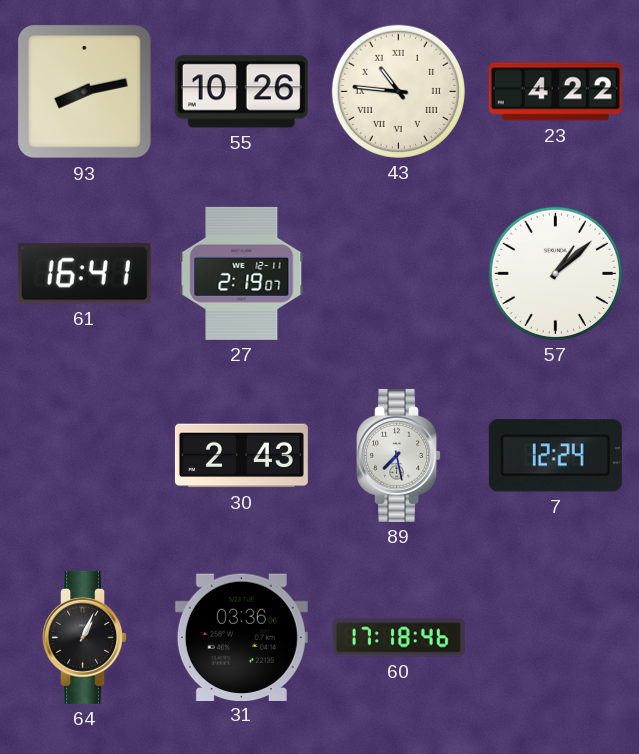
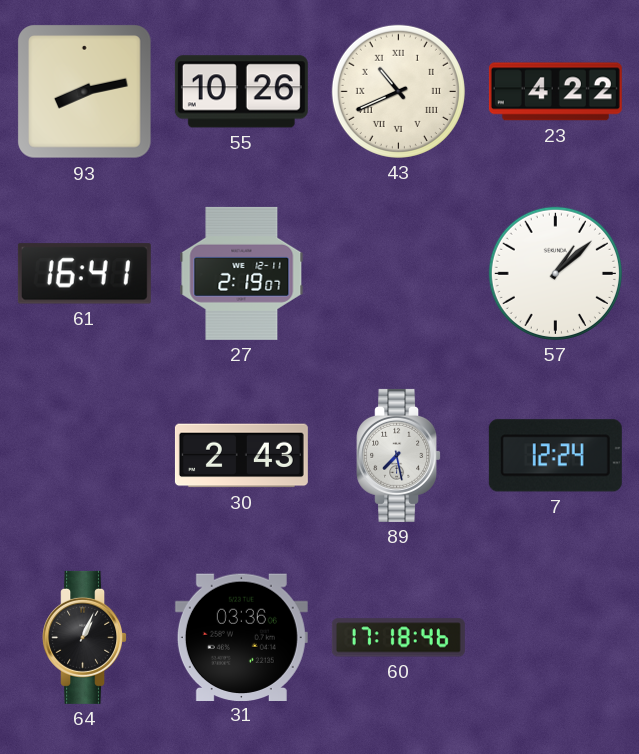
43: 10:46 -> 10:41
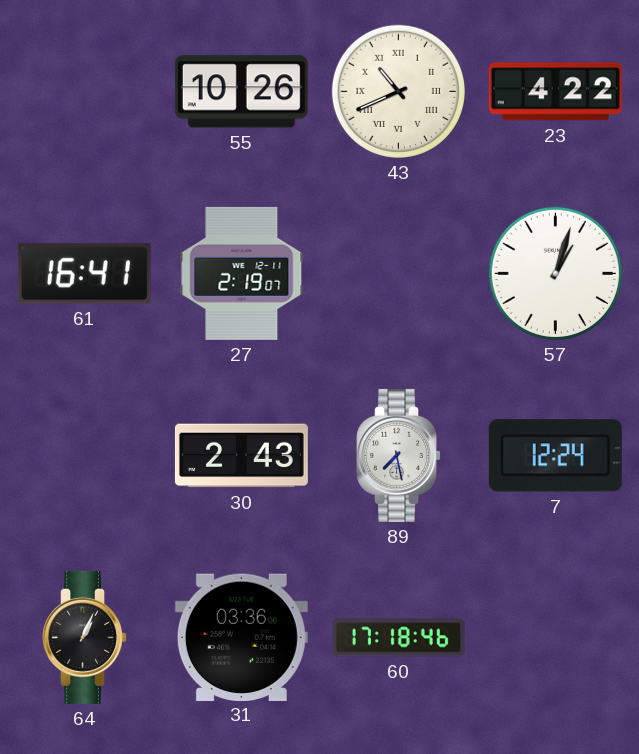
93: 8:13 -> none
57: 1:08 -> 1:03
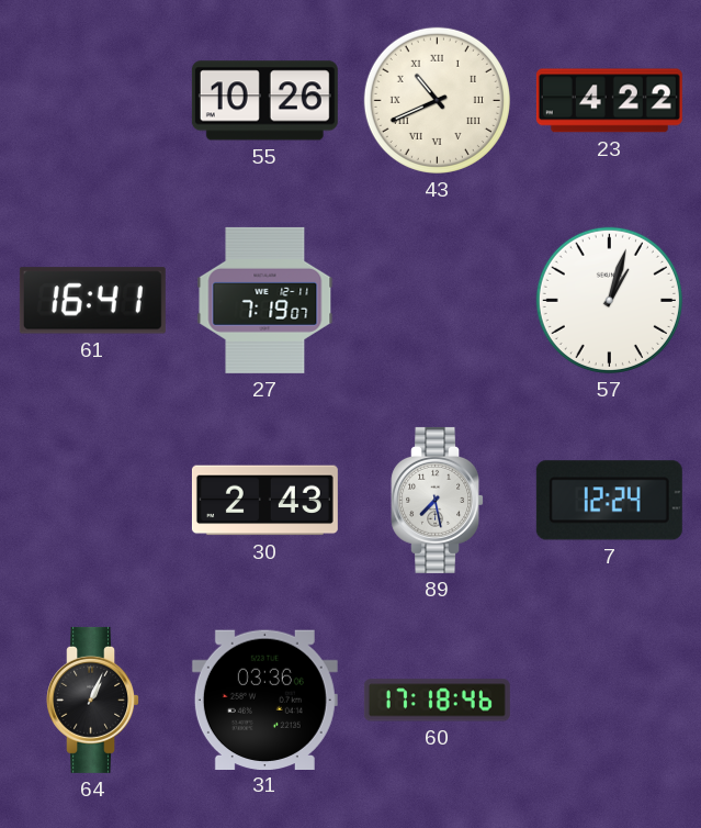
27: 2:19 -> 7:19
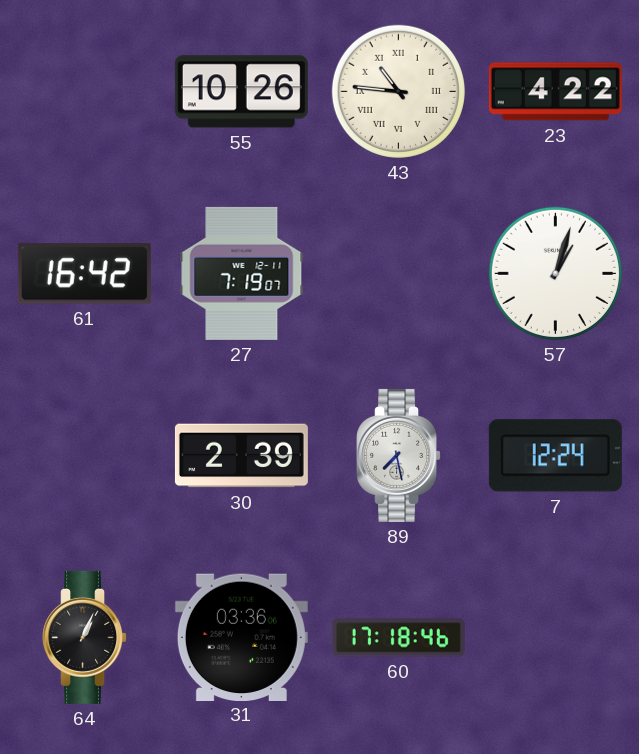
43: 10:41 -> 10:46
61: 16:41 -> 16:42
30: 2:43 -> 2:39
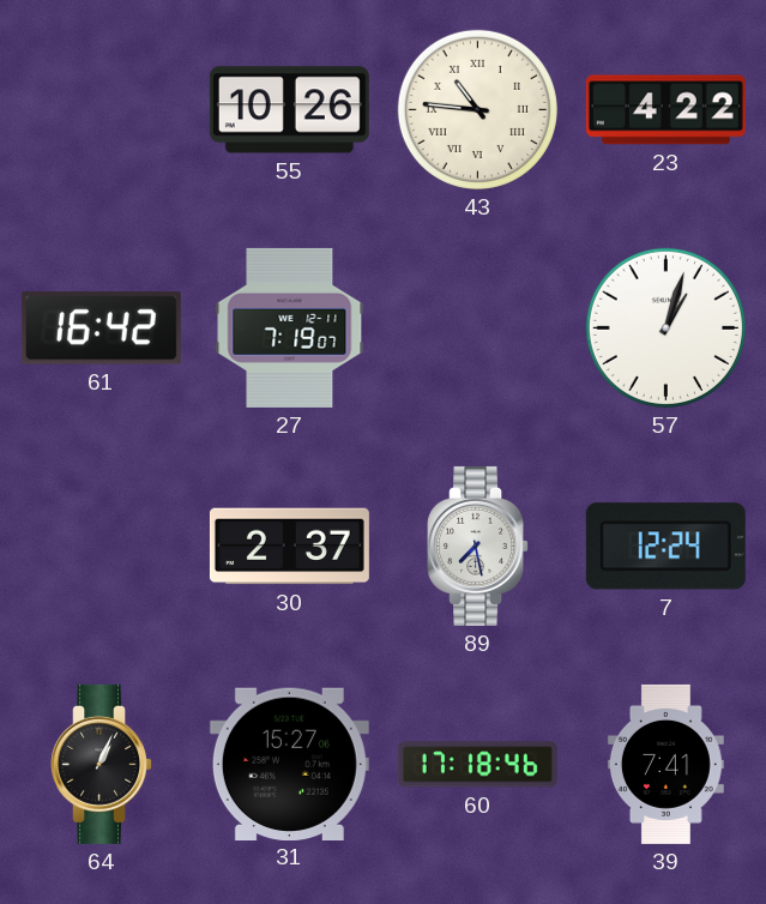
30: 2:39 -> 2:37
31: 03:36 -> 15:27
39: none -> 7:41
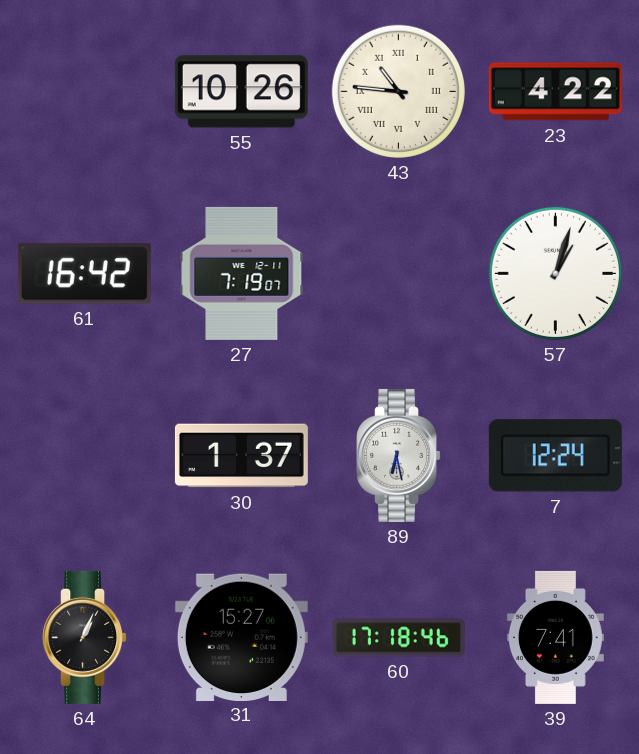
30: 2:37 -> 1:37
89: 7:28 -> 6:28
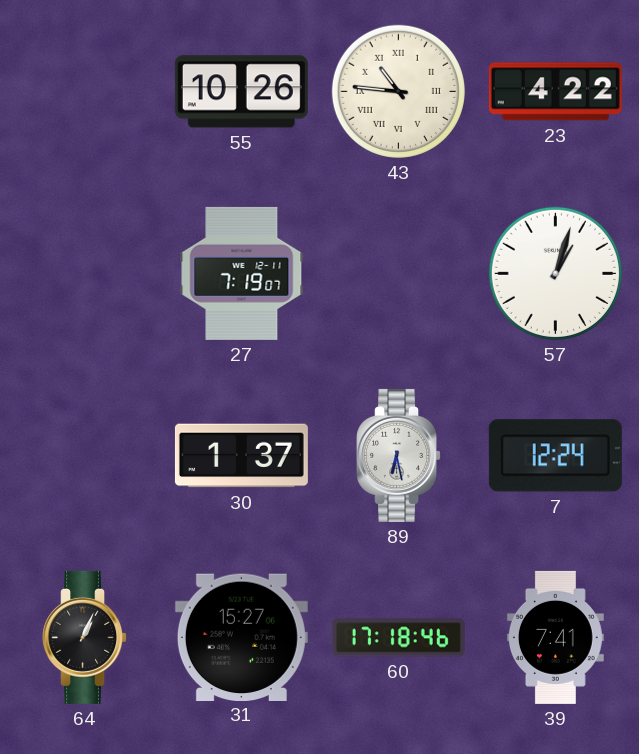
61: 16:42 -> none
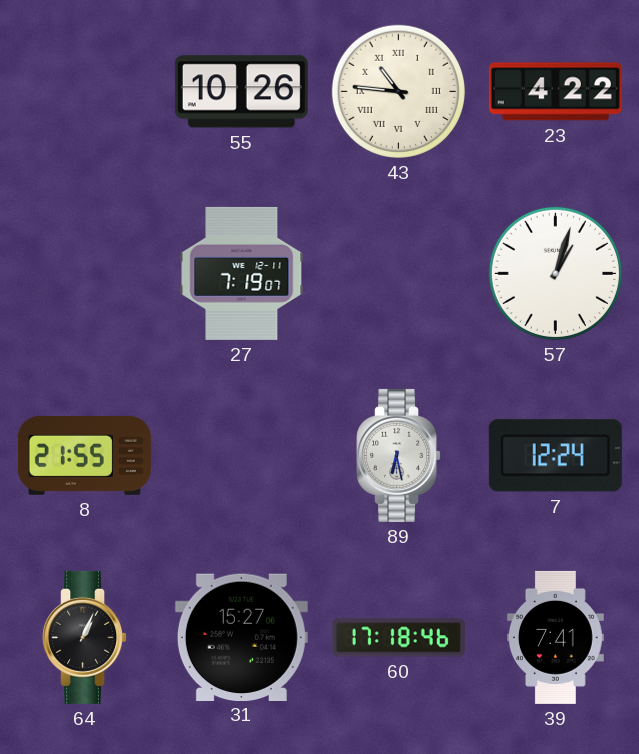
8: none -> 21:55
30: 1:37 -> none
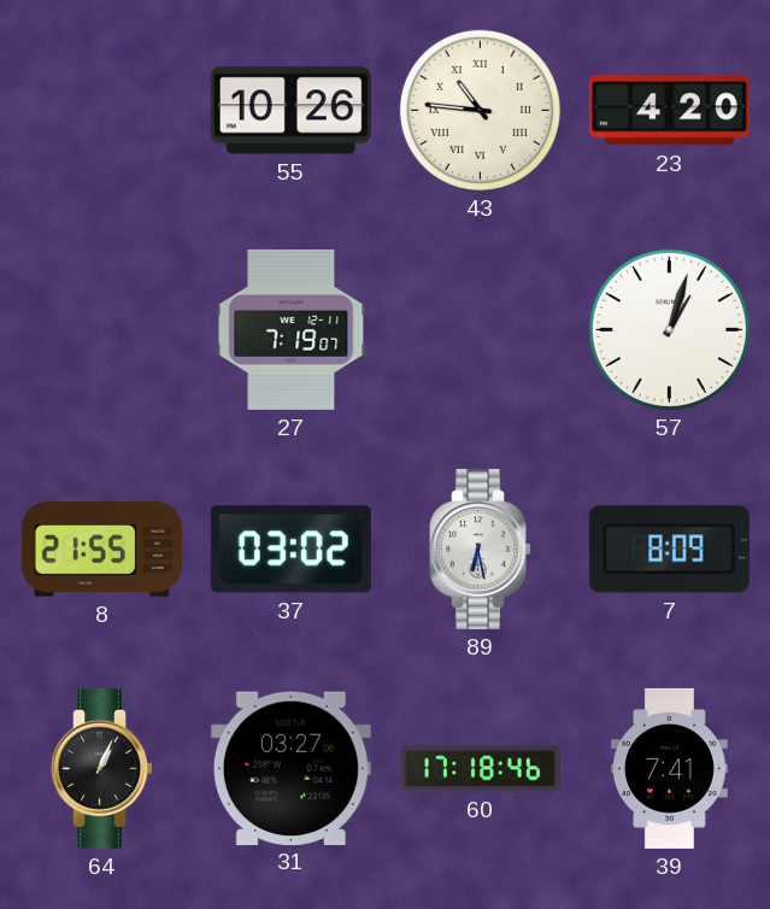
23: 4:22 -> 4:20
37: none -> 03:02
7: 12:24 -> 8:09
31: 15:27 -> 03:27
